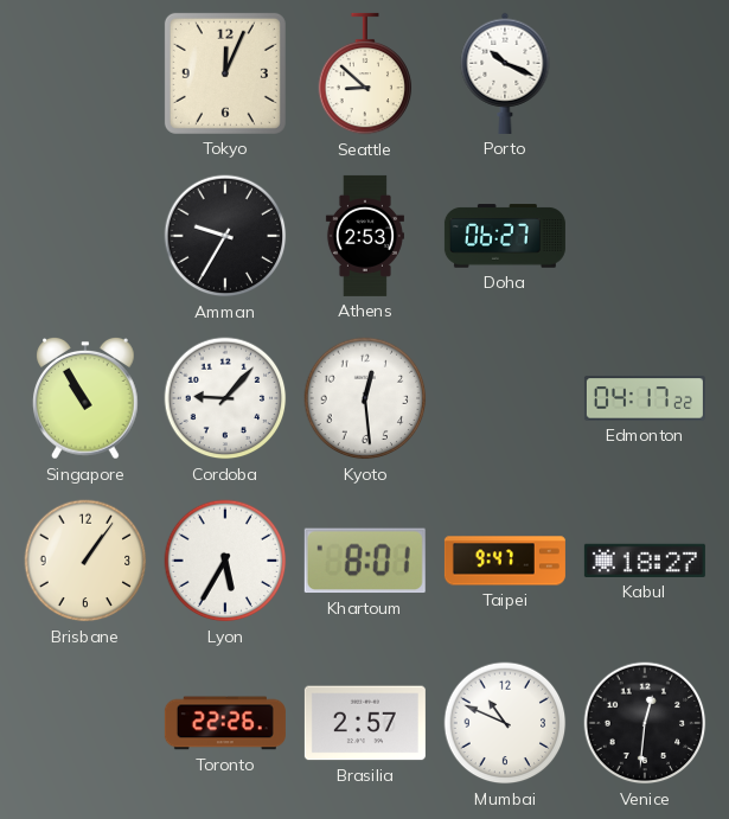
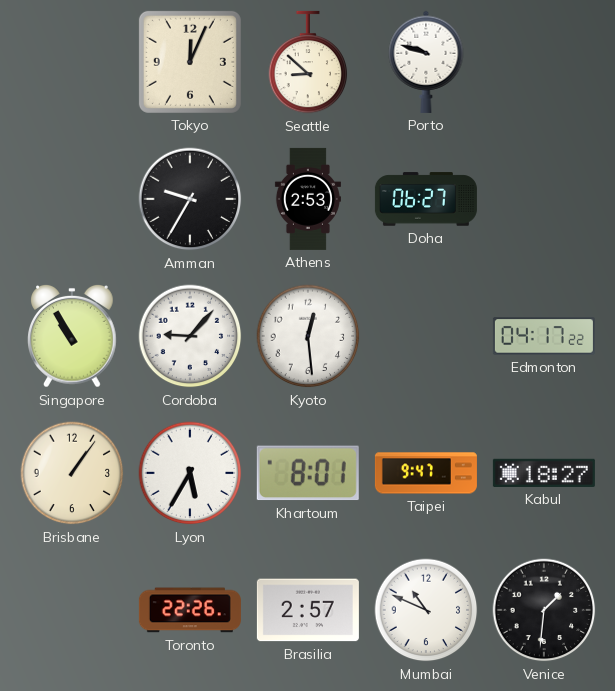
Porto: 10:19 -> 9:48
Venice: 12:31 -> 1:31
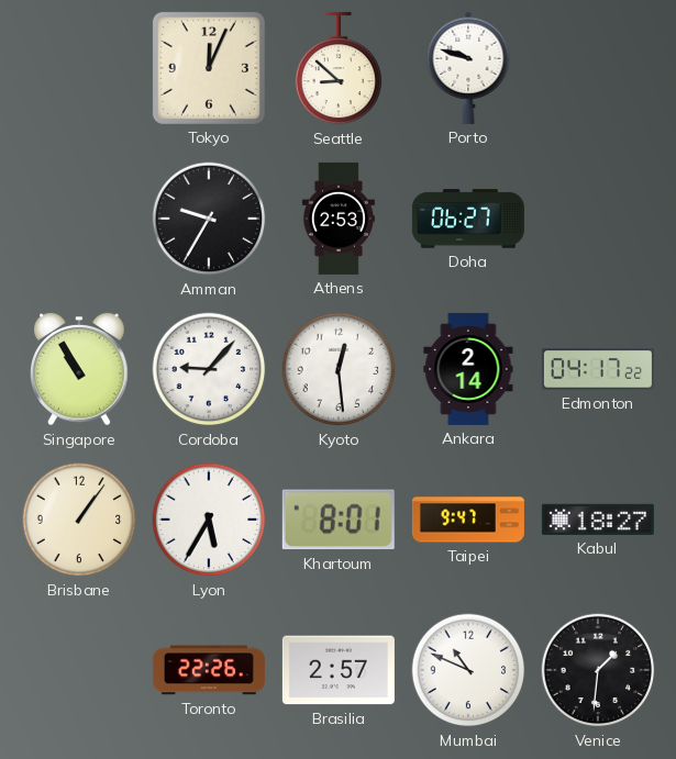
Ankara: none -> 2:14
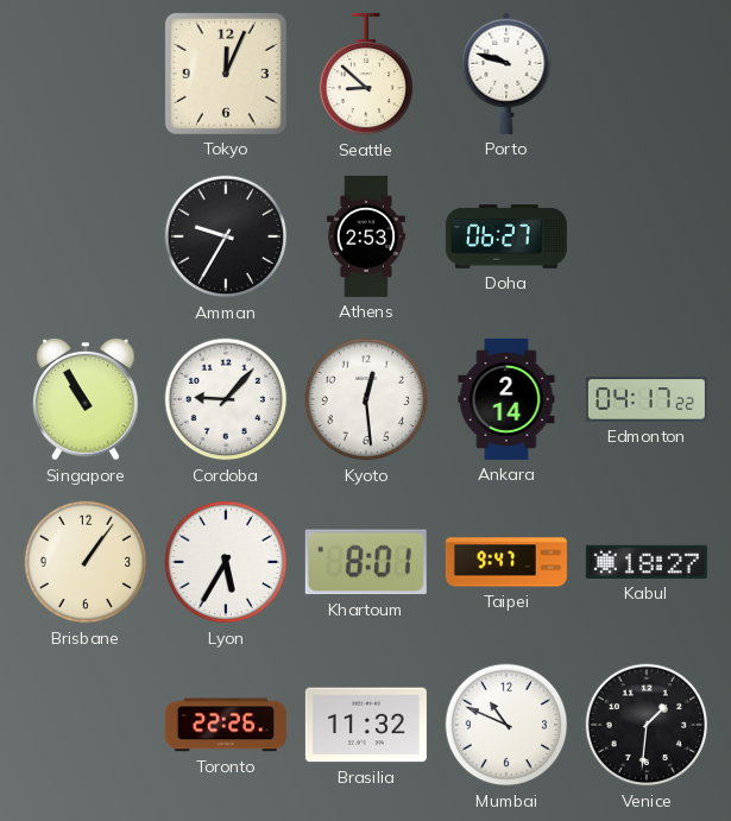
Brasilia: 2:57 -> 11:32
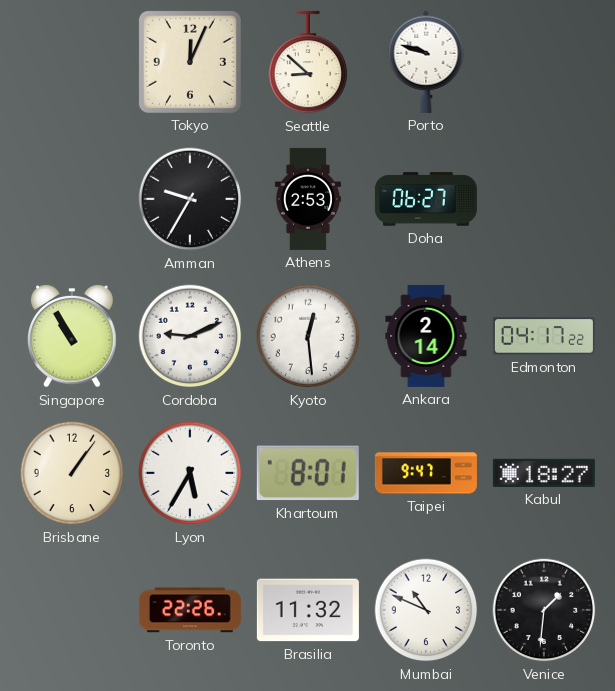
Cordoba: 9:07 -> 9:11
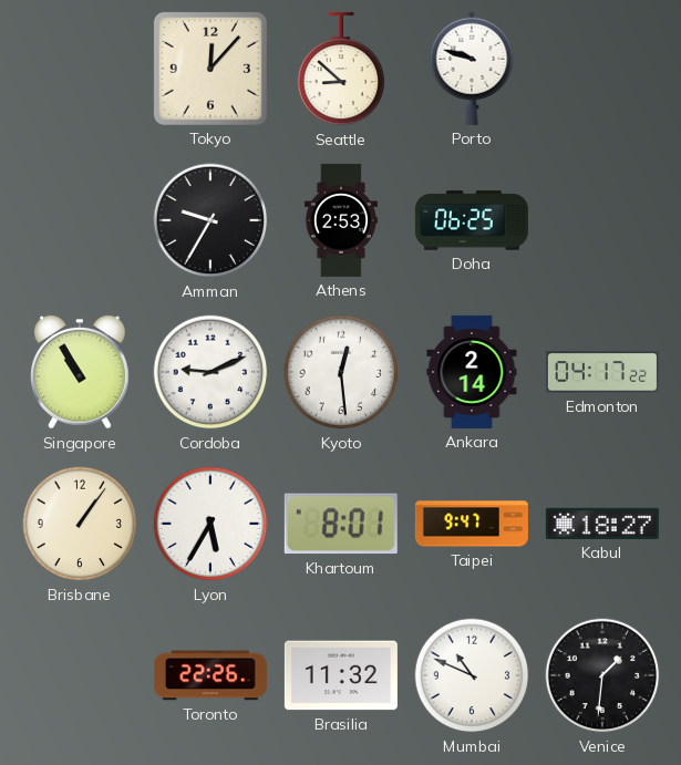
Tokyo: 12:04 -> 12:07
Doha: 06:27 -> 06:25
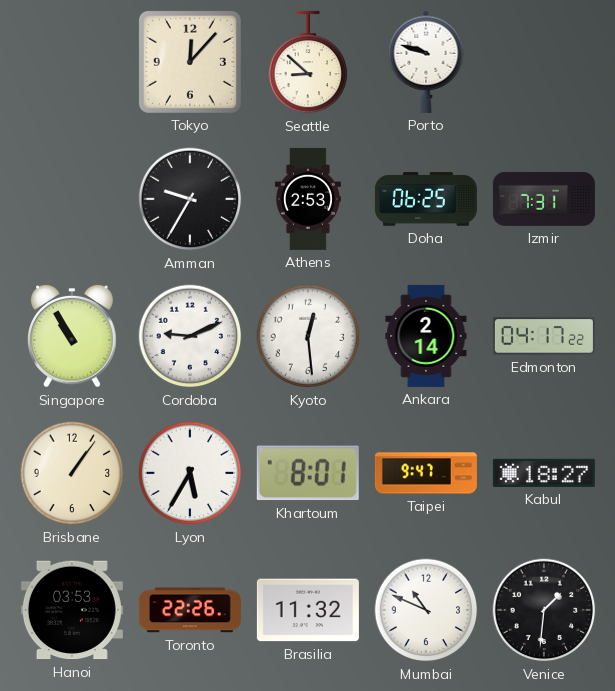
Izmir: none -> 7:31
Hanoi: none -> 03:53
